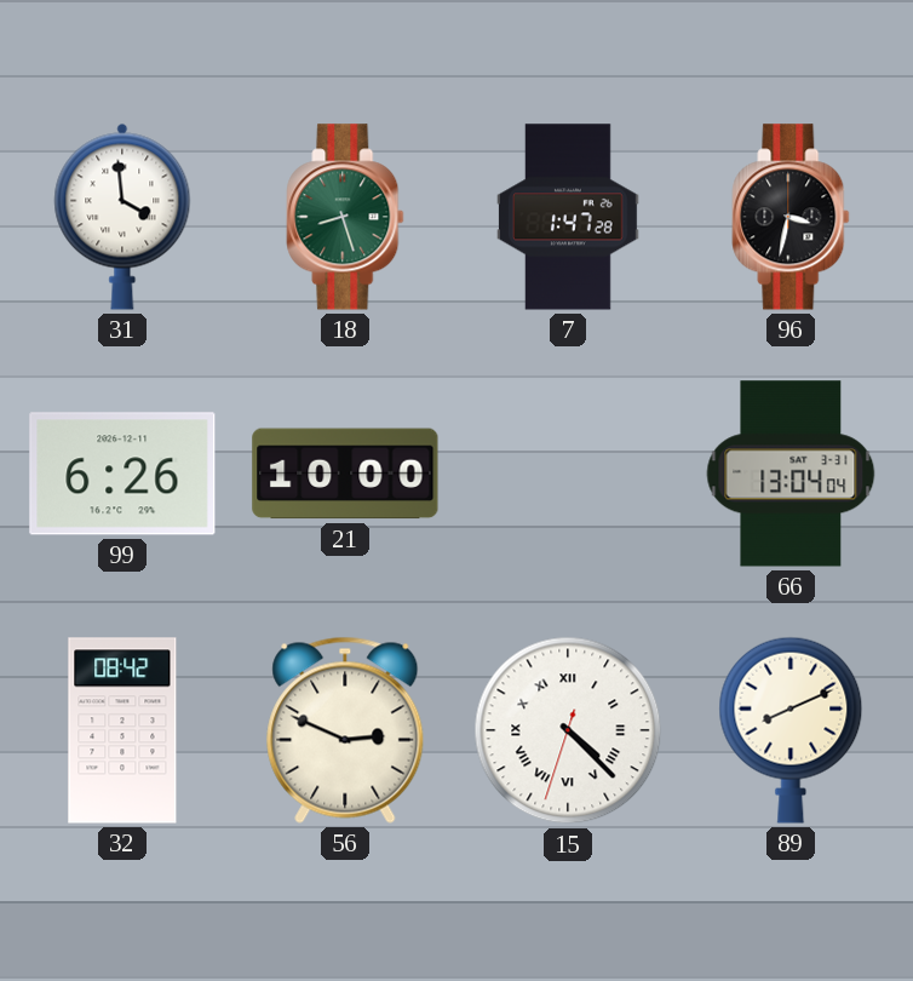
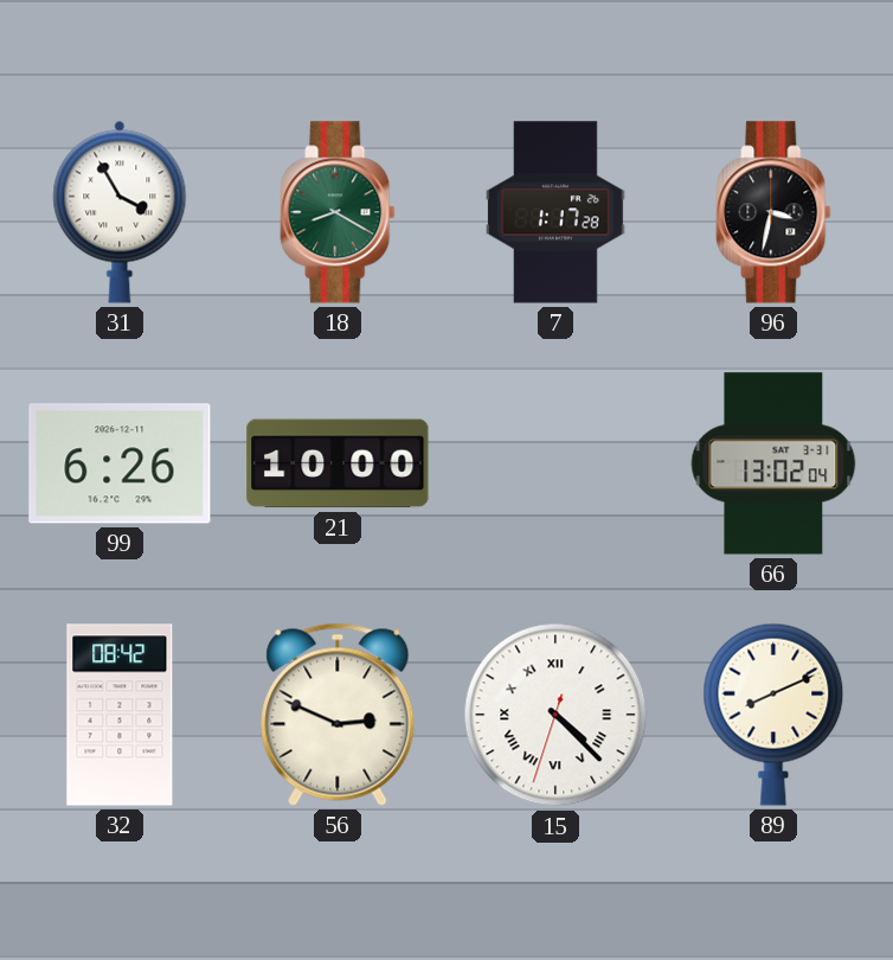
31: 3:59 -> 3:55
18: 8:27 -> 8:20
7: 1:47 -> 1:17
66: 13:04 -> 13:02
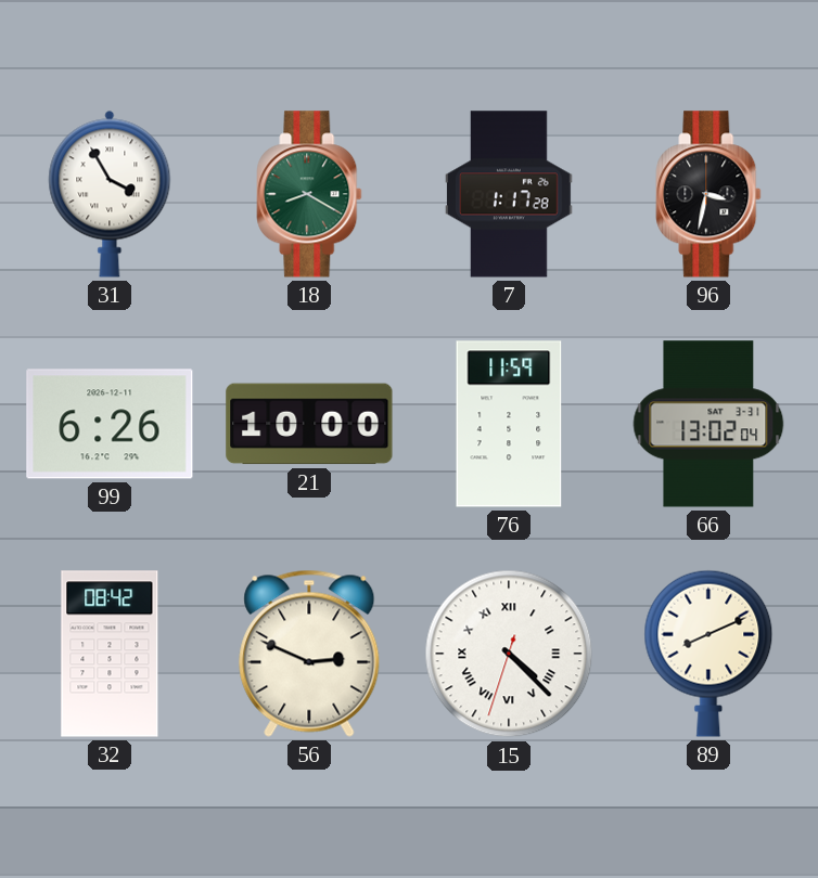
76: none -> 11:59
